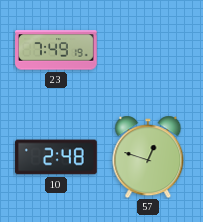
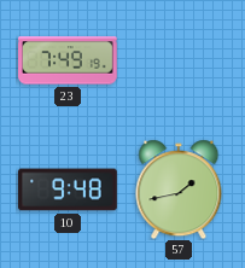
10: 2:48 -> 9:48
57: 12:48 -> 1:43
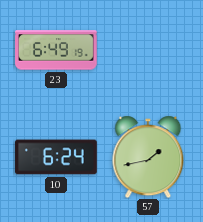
23: 7:49 -> 6:49
10: 9:48 -> 6:24
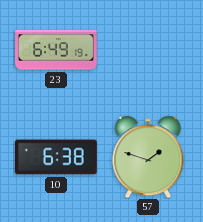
10: 6:24 -> 6:38
57: 1:43 -> 1:48
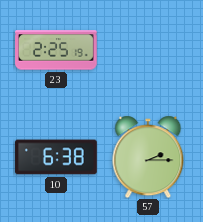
23: 6:49 -> 2:25
57: 1:48 -> 2:15
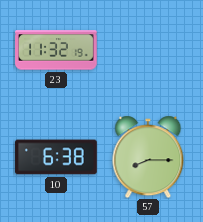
23: 2:25 -> 11:32
57: 2:15 -> 8:15
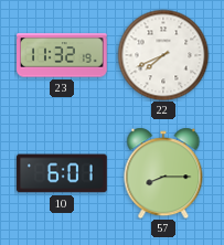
22: none -> 7:41
10: 6:38 -> 6:01
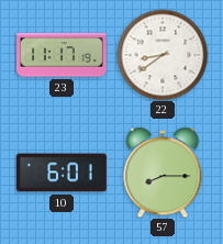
23: 11:32 -> 11:17
22: 7:41 -> 8:39
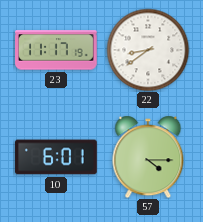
57: 8:15 -> 4:15
